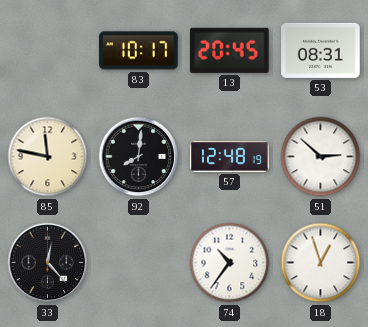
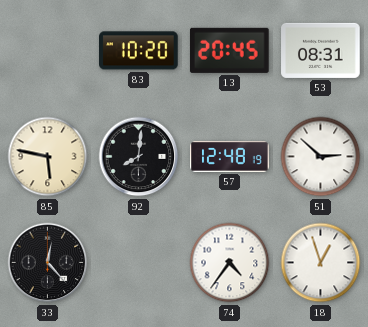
83: 10:17 -> 10:20
85: 11:47 -> 5:47
74: 10:36 -> 4:36
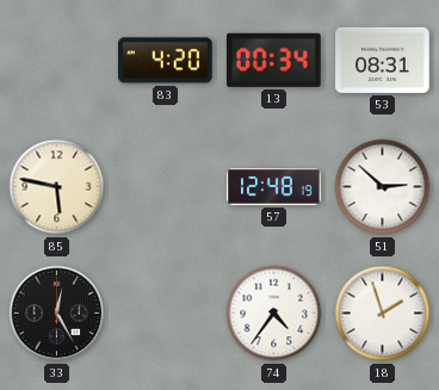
83: 10:20 -> 4:20
13: 20:45 -> 00:34
92: 8:01 -> none
33: 12:23 -> 12:25
18: 12:57 -> 1:57
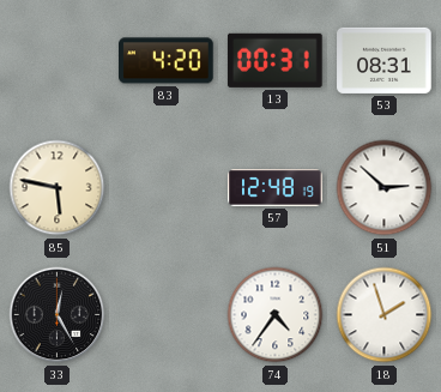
13: 00:34 -> 00:31
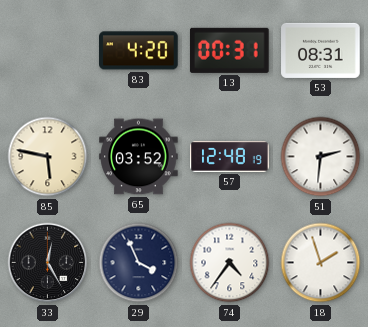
65: none -> 03:52
51: 2:52 -> 2:31
29: none -> 3:56
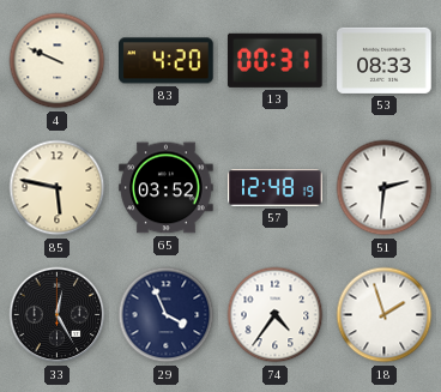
4: none -> 9:49
53: 08:31 -> 08:33
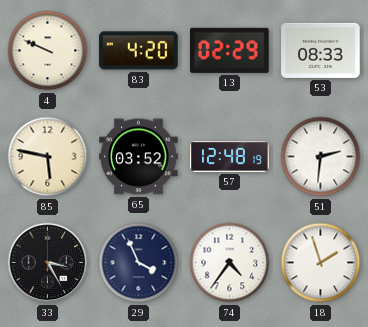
13: 00:31 -> 02:29
33: 12:25 -> 3:25
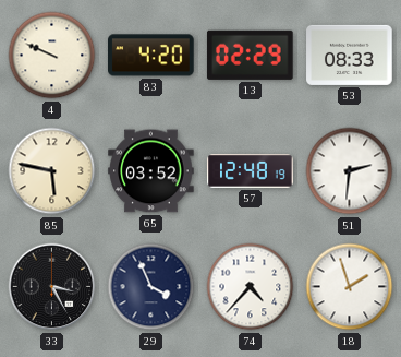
74: 4:36 -> 4:37
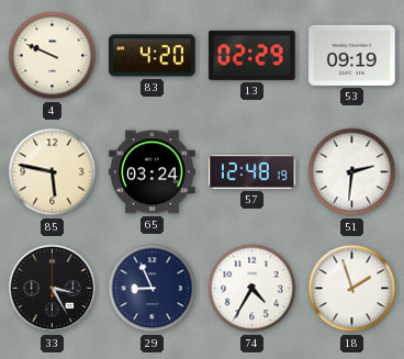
53: 08:33 -> 09:19
65: 03:52 -> 03:24
29: 3:56 -> 8:56
74: 4:37 -> 4:35
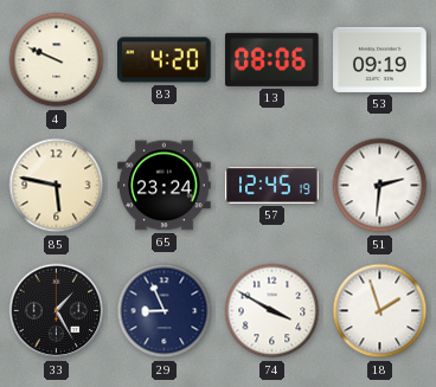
13: 02:29 -> 08:06
65: 03:24 -> 23:24
57: 12:48 -> 12:45
33: 3:25 -> 1:25
74: 4:35 -> 3:50
